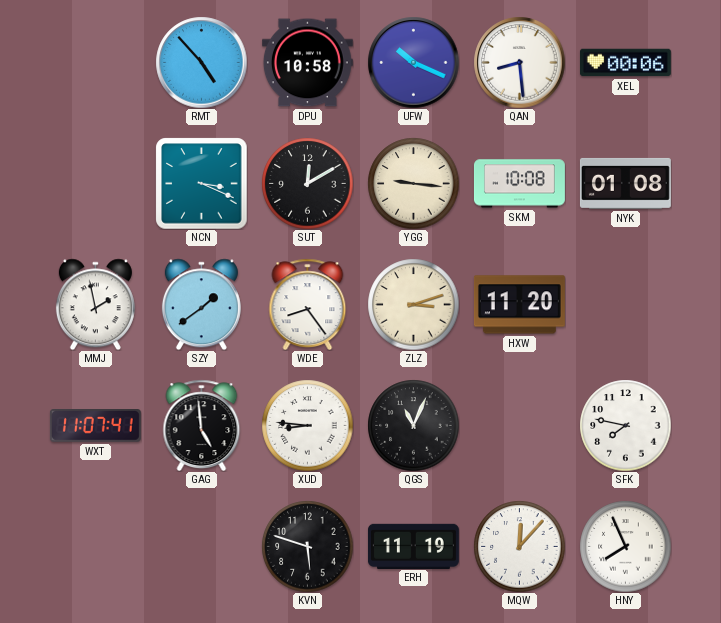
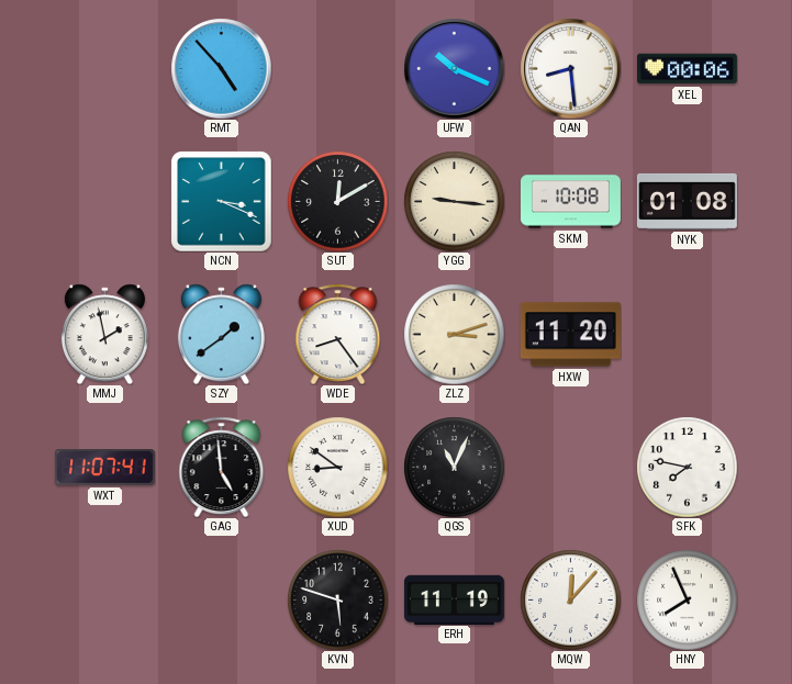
DPU: 10:58 -> none
XUD: 8:46 -> 8:51
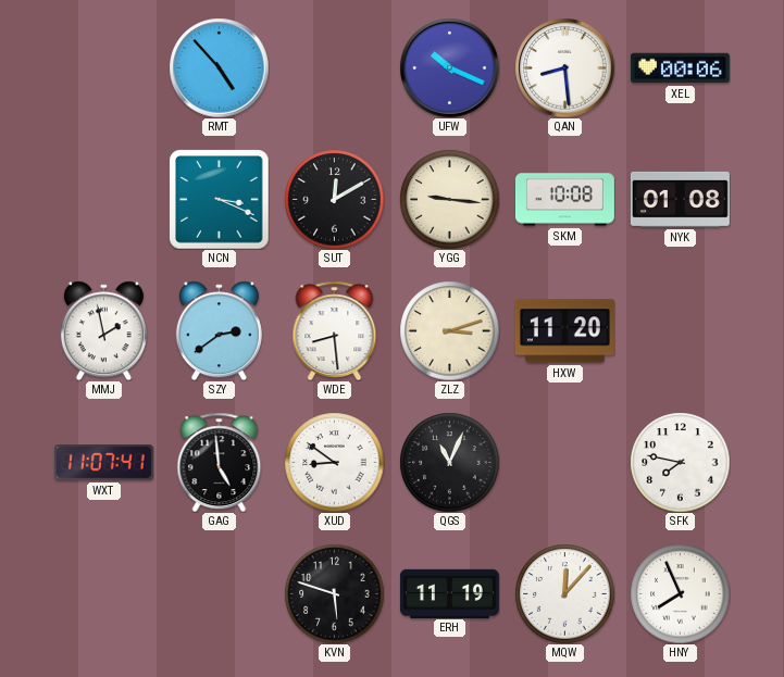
SZY: 1:39 -> 2:39
WDE: 8:24 -> 8:29
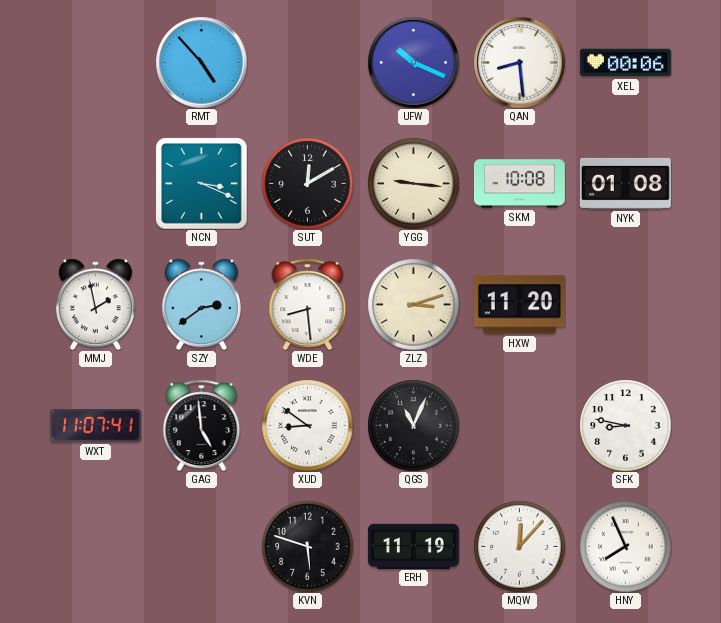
SFK: 7:47 -> 8:47
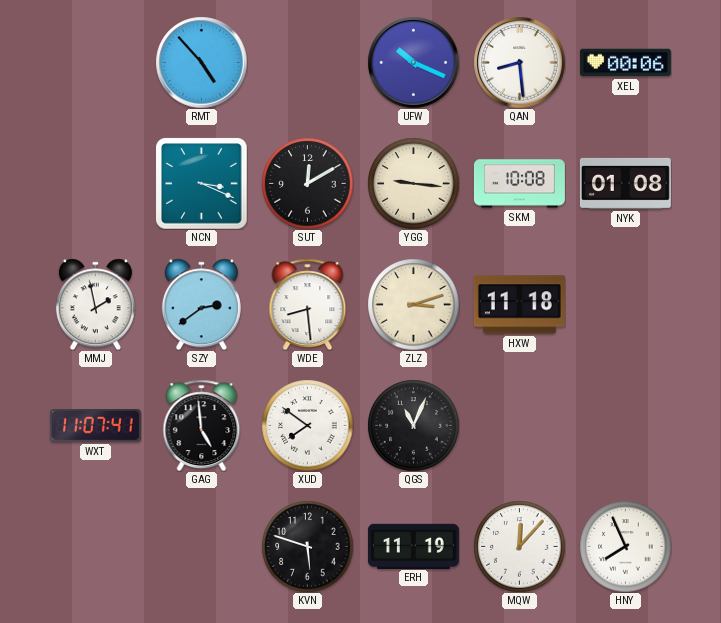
HXW: 11:20 -> 11:18
XUD: 8:51 -> 7:51
SFK: 8:47 -> none
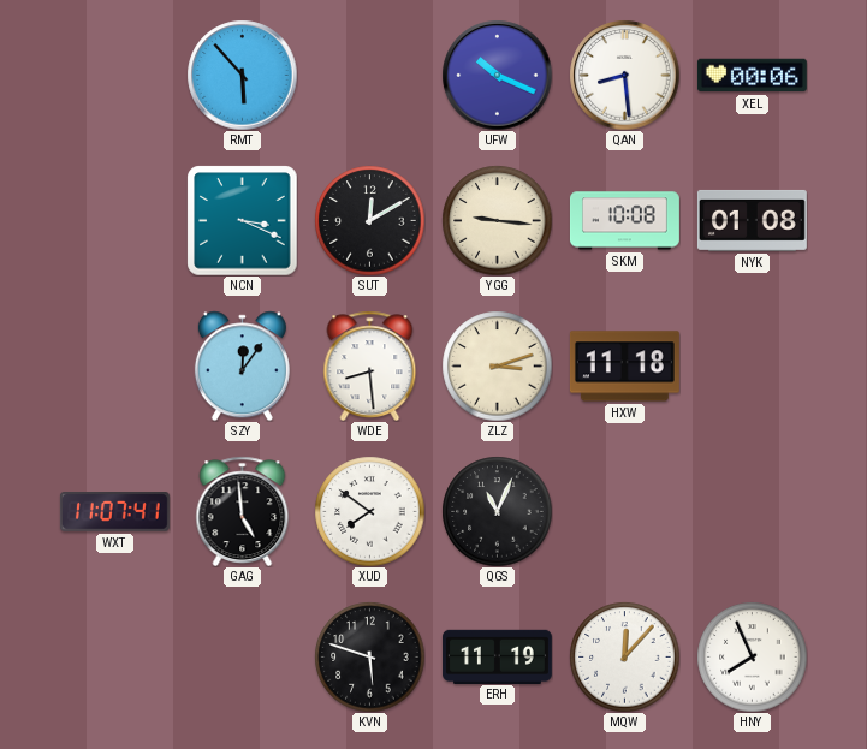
RMT: 4:53 -> 5:53
MMJ: 1:58 -> none
SZY: 2:39 -> 12:06
